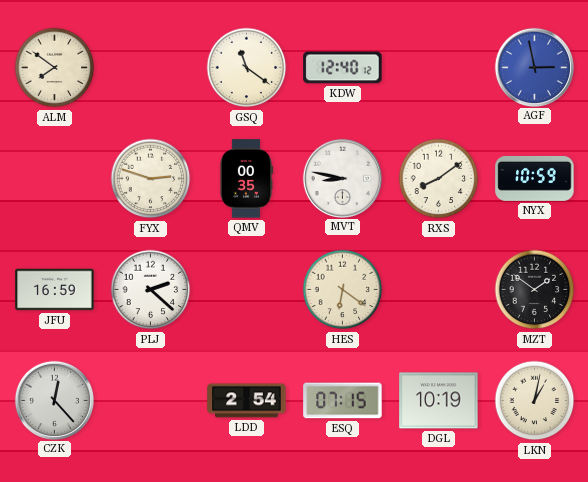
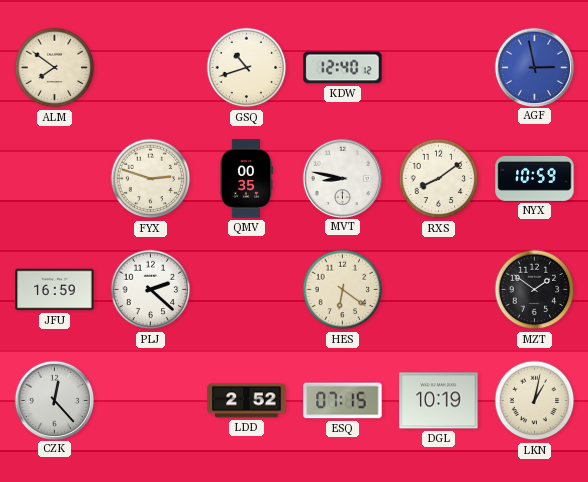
GSQ: 11:21 -> 10:42
LDD: 2:54 -> 2:52
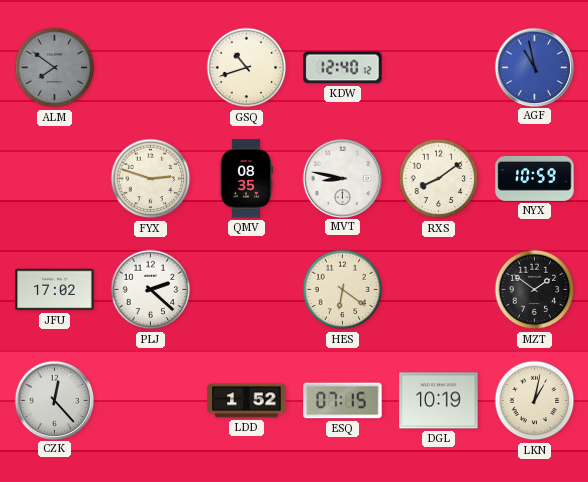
ALM dial: cream -> grey
AGF: 2:58 -> 10:58
QMV: 00:35 -> 08:35
JFU: 16:59 -> 17:02
LDD: 2:52 -> 1:52
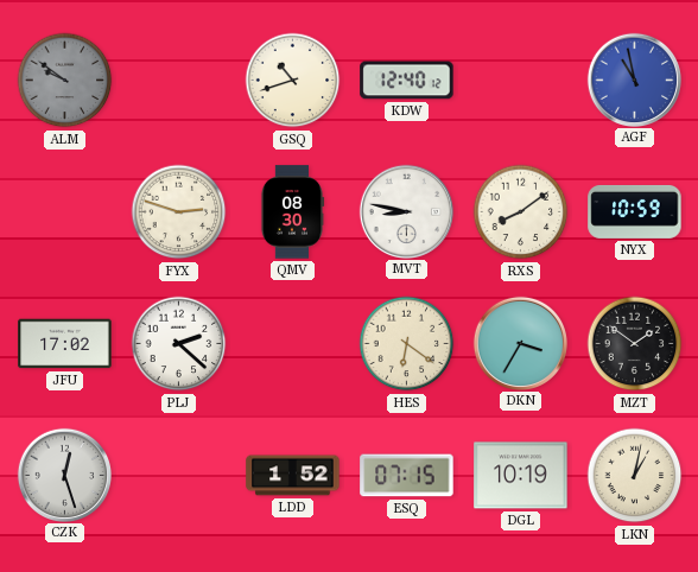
ALM: 7:51 -> 9:51
QMV: 08:35 -> 08:30
DKN: none -> 3:35
CZK: 12:23 -> 12:27
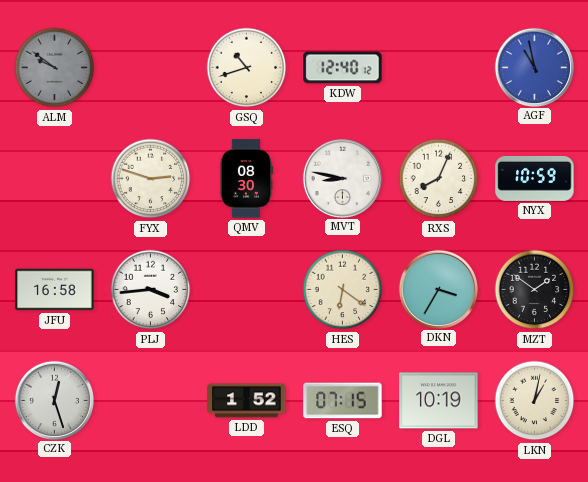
RXS: 8:09 -> 8:04
JFU: 17:02 -> 16:58
PLJ: 2:22 -> 3:44
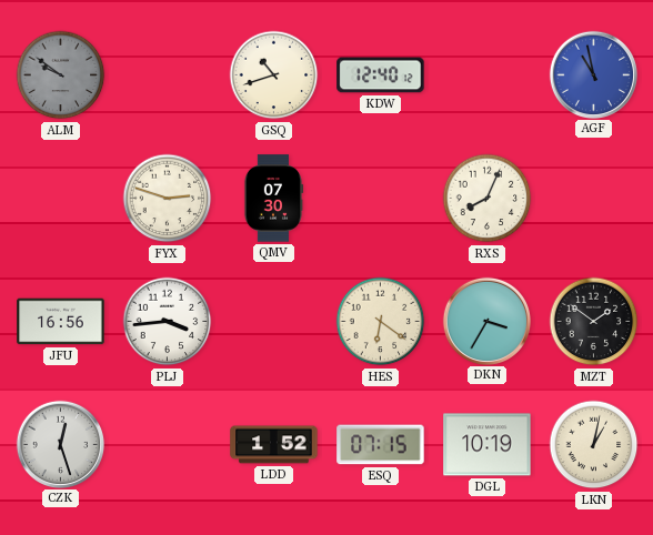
QMV: 08:30 -> 07:30
MVT: 8:47 -> none
NYX: 10:59 -> none
JFU: 16:58 -> 16:56
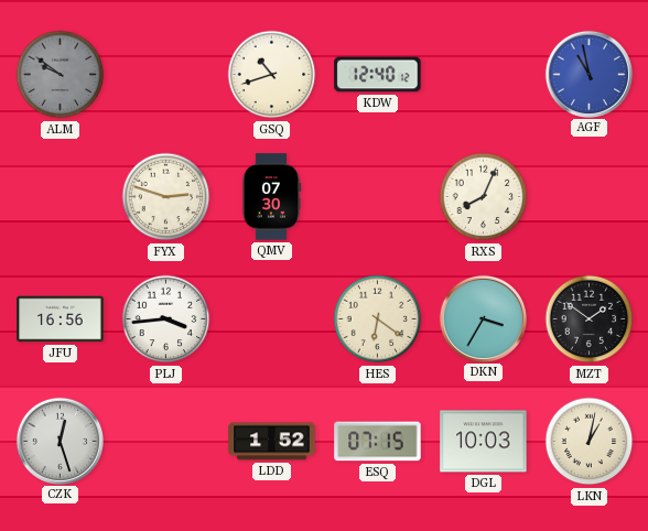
DGL: 10:19 -> 10:03
